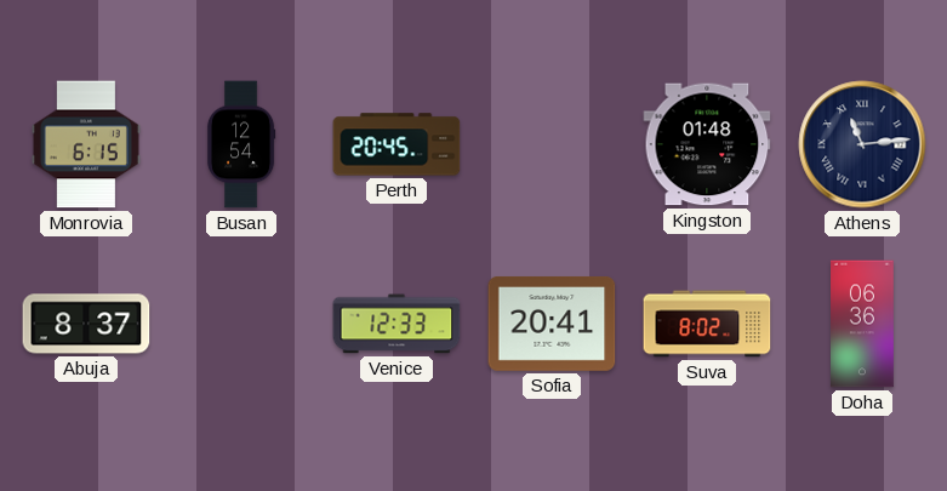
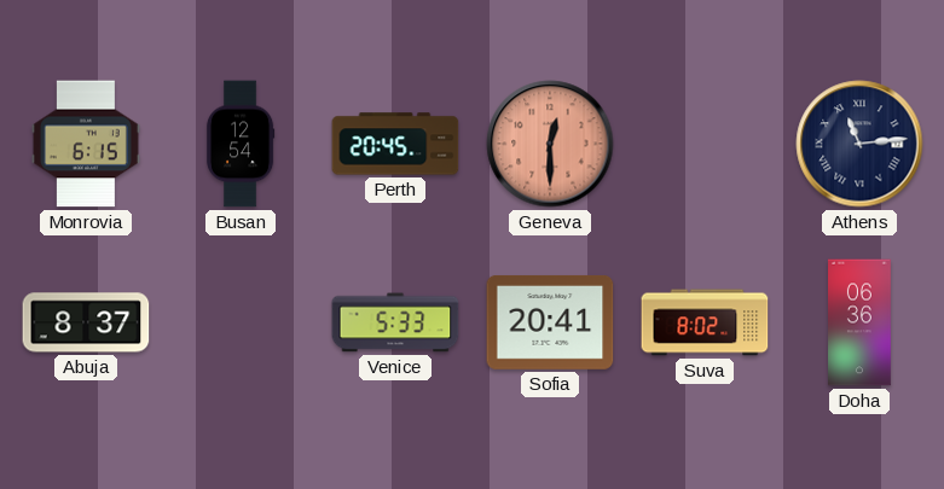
Geneva: none -> 12:30
Kingston: 01:48 -> none
Venice: 12:33 -> 5:33
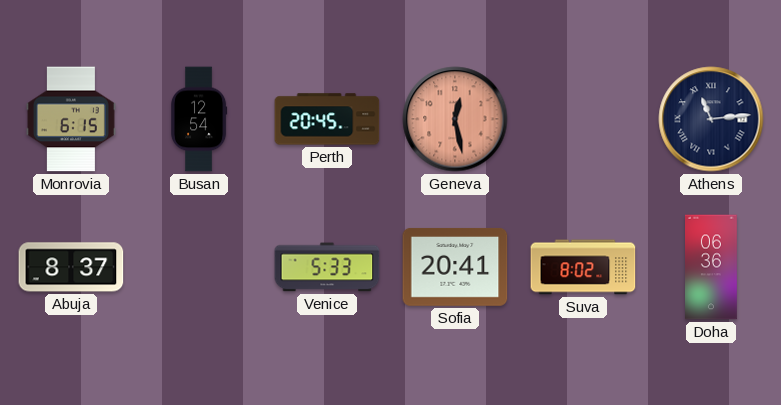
Geneva: 12:30 -> 12:28
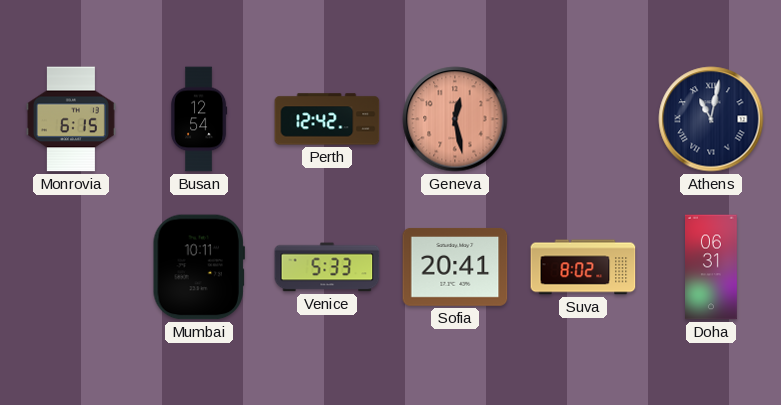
Perth: 20:45 -> 12:42
Athens: 11:14 -> 11:02
Abuja: 8:37 -> none
Mumbai: none -> 10:11
Doha: 06:36 -> 06:31
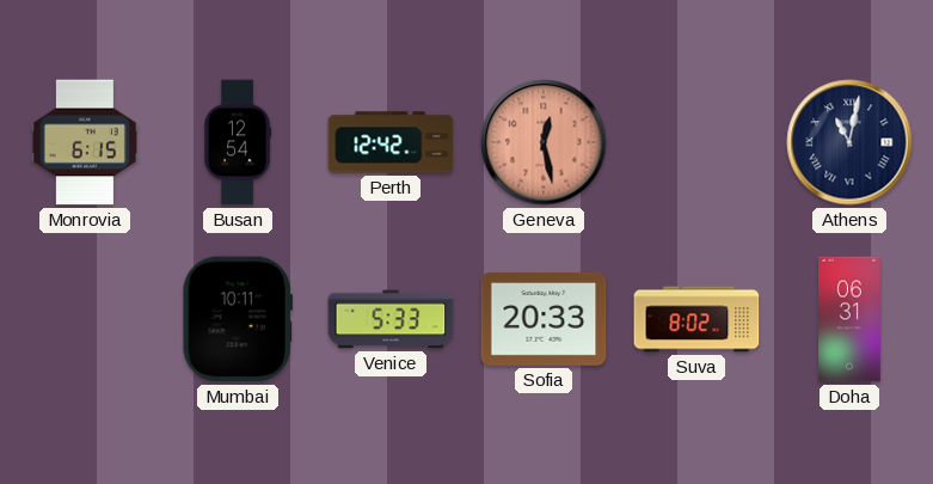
Sofia: 20:41 -> 20:33
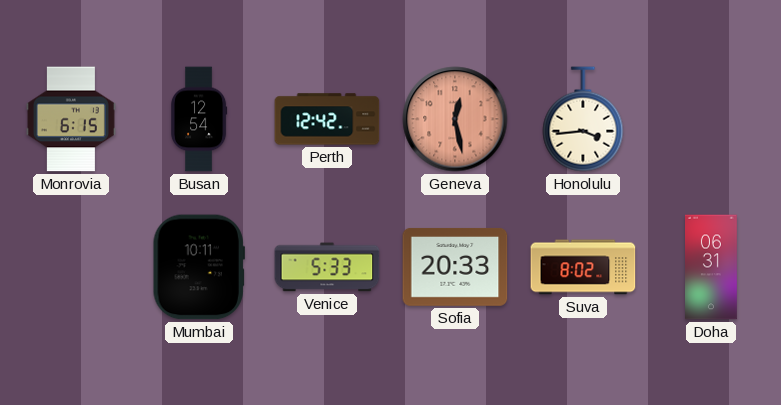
Honolulu: none -> 3:44
Athens: 11:02 -> none
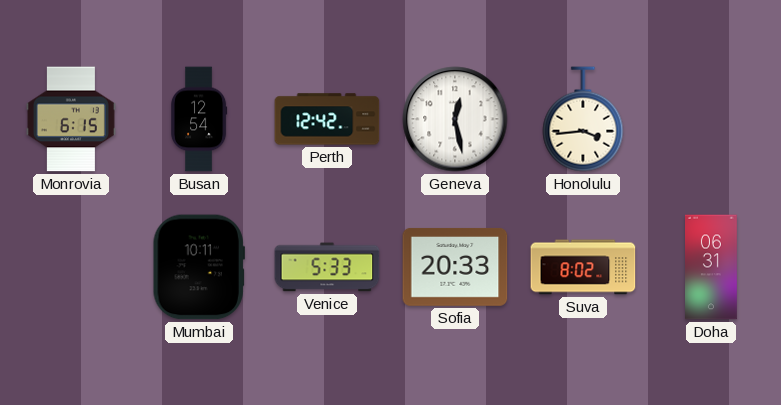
Geneva dial: salmon -> white
